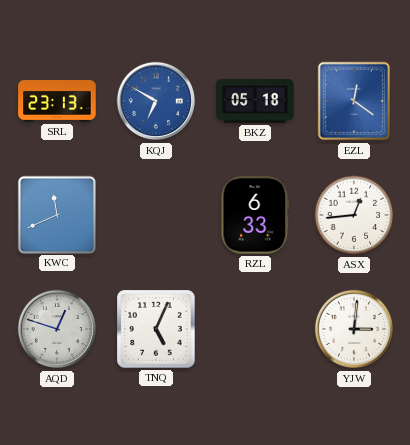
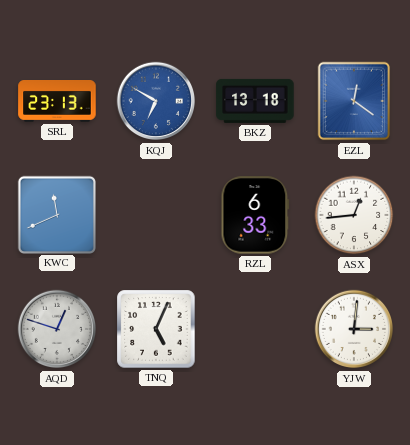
BKZ: 05:18 -> 13:18
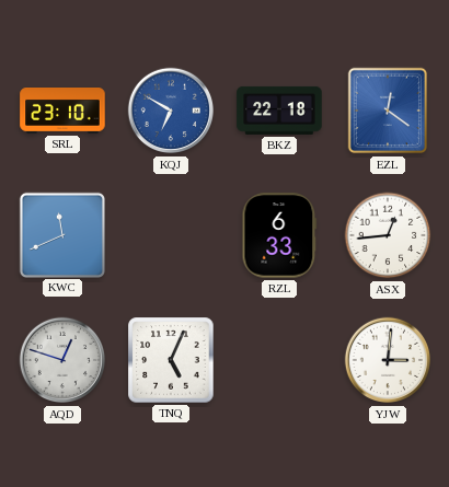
SRL: 23:13 -> 23:10
BKZ: 13:18 -> 22:18
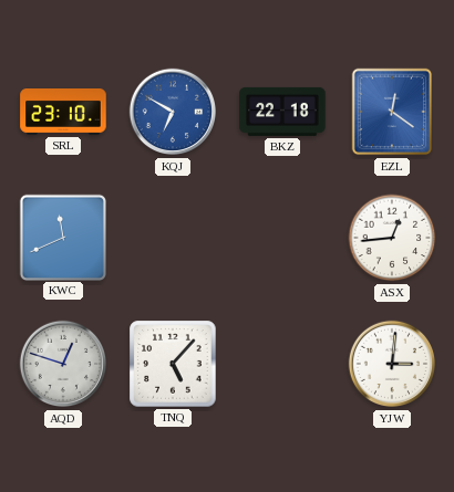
RZL: 6:33 -> none
TNQ: 5:04 -> 5:07
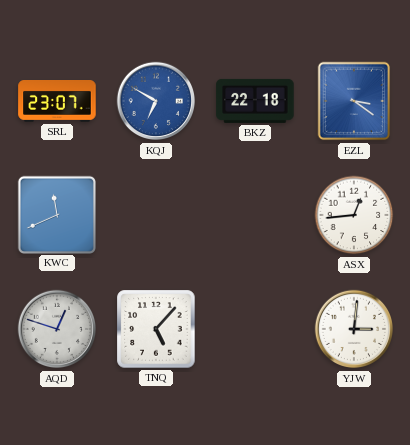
SRL: 23:10 -> 23:07
EZL: 12:21 -> 3:21
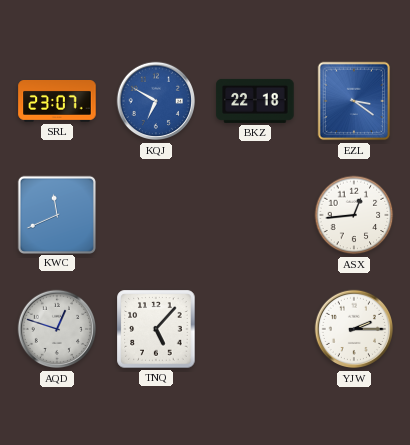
YJW: 3:01 -> 2:15
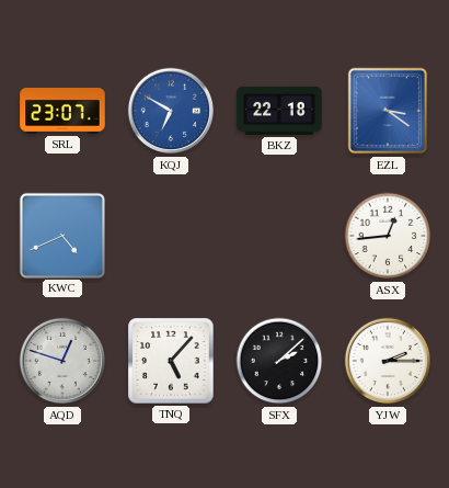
KWC: 11:41 -> 4:41
SFX: none -> 2:08
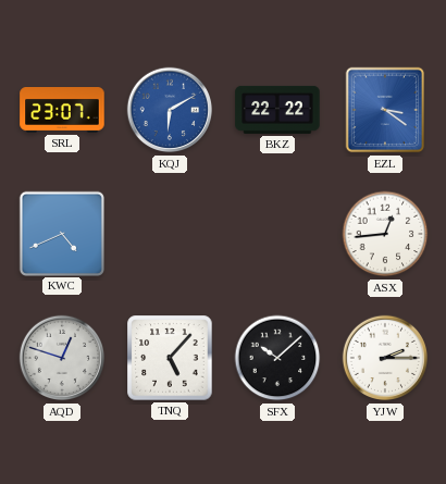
KQJ: 6:50 -> 6:10
BKZ: 22:18 -> 22:22
SFX: 2:08 -> 10:08
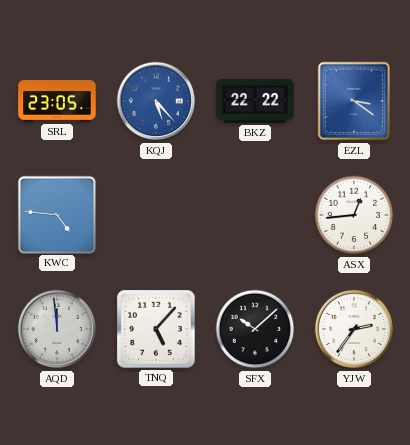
SRL: 23:07 -> 23:05
KQJ: 6:10 -> 5:23
KWC: 4:41 -> 4:46
AQD: 12:48 -> 11:59
YJW: 2:15 -> 2:36
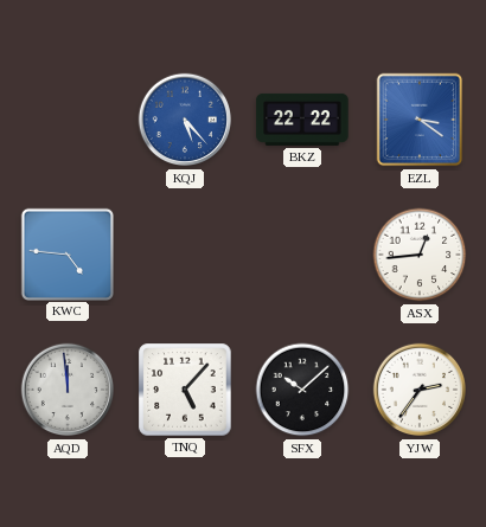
SRL: 23:05 -> none
